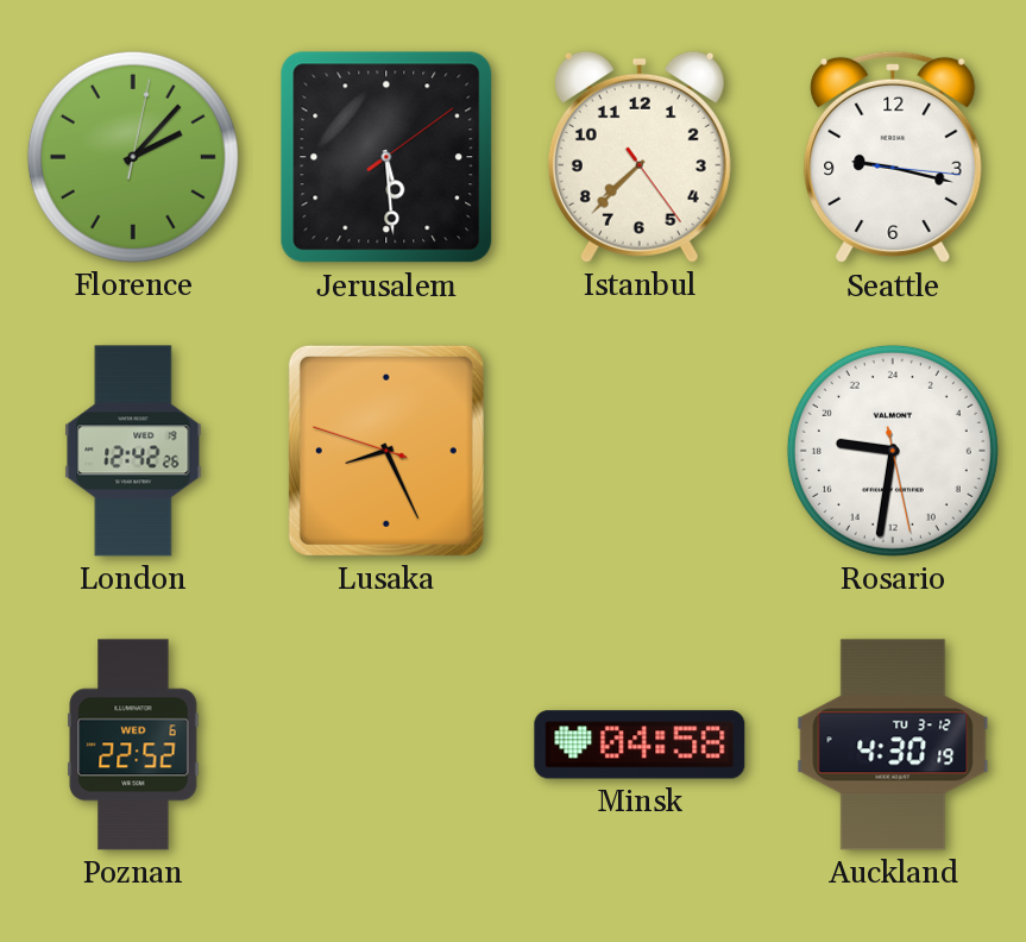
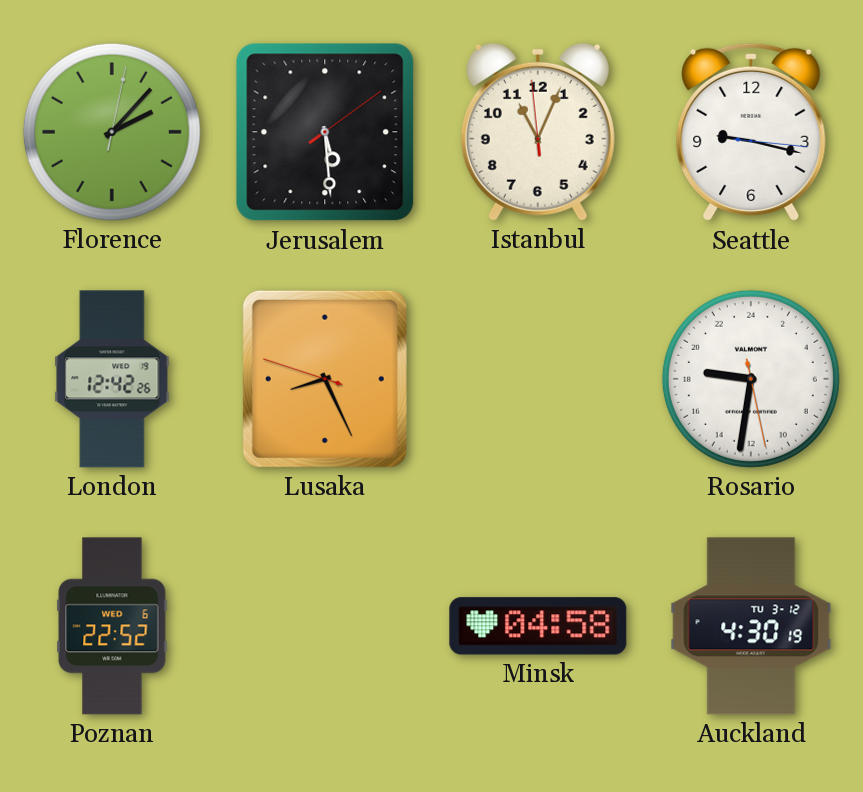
Istanbul: 7:37 -> 11:03
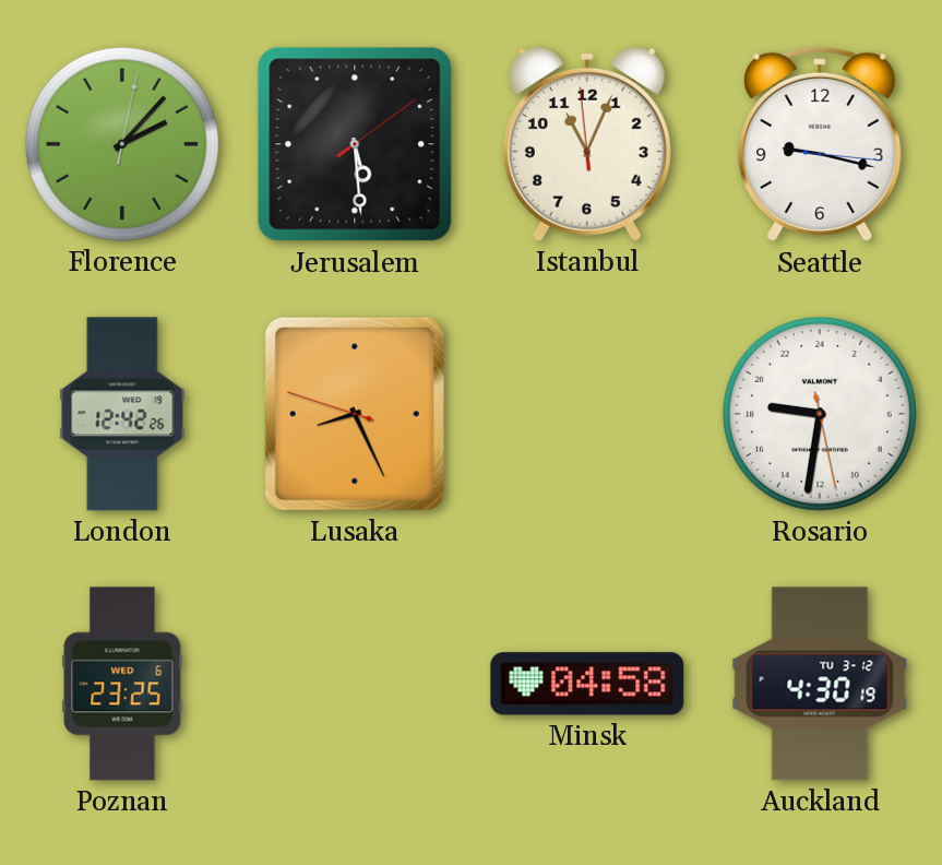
Poznan: 22:52 -> 23:25
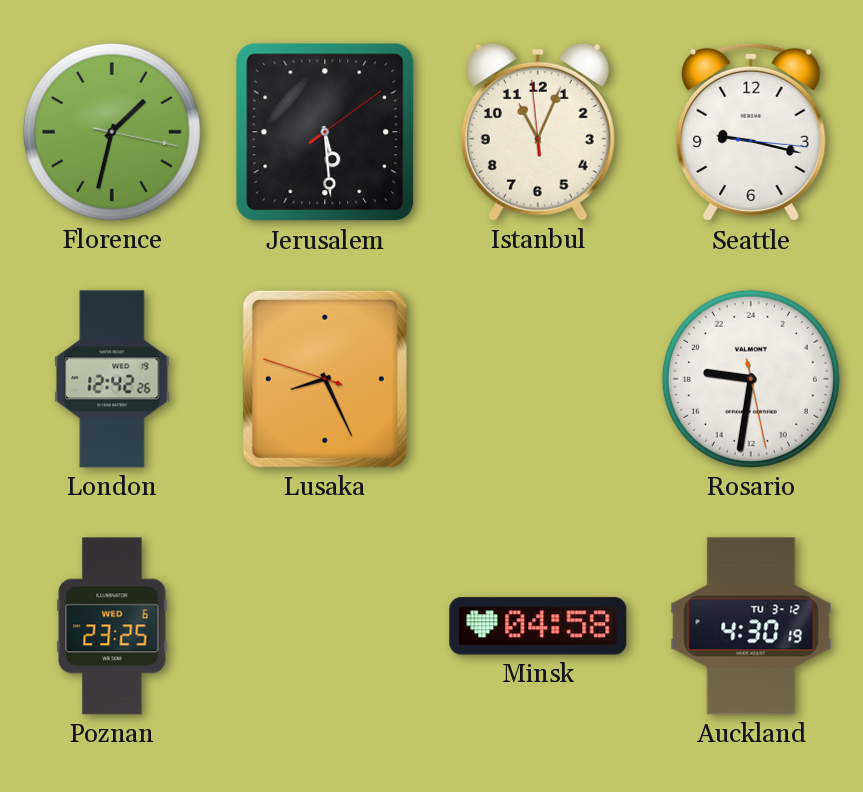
Florence: 2:07 -> 1:32
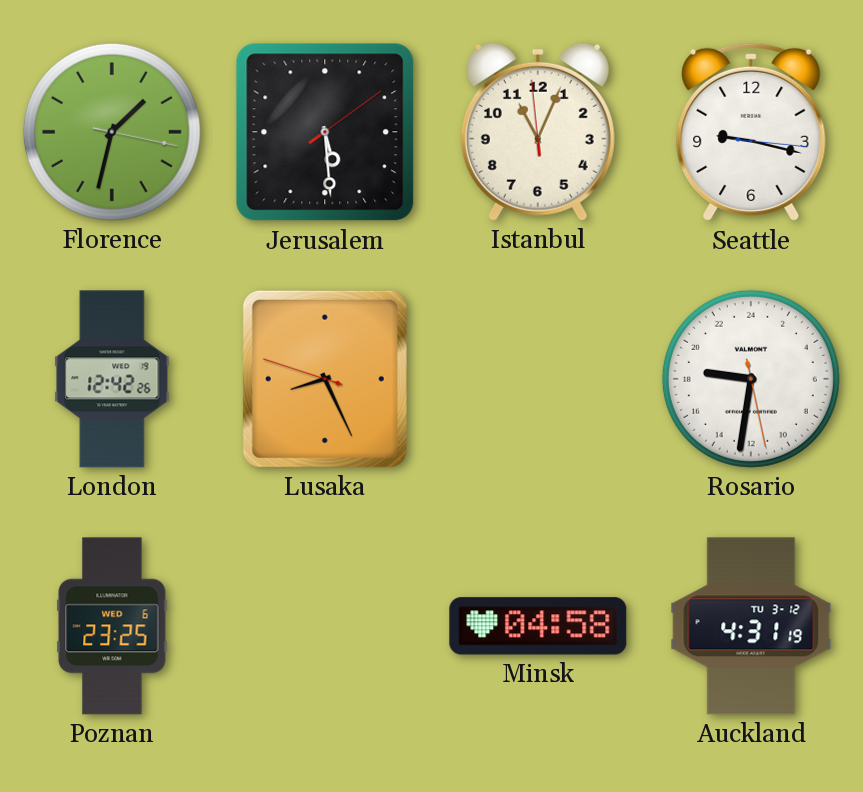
Auckland: 4:30 -> 4:31
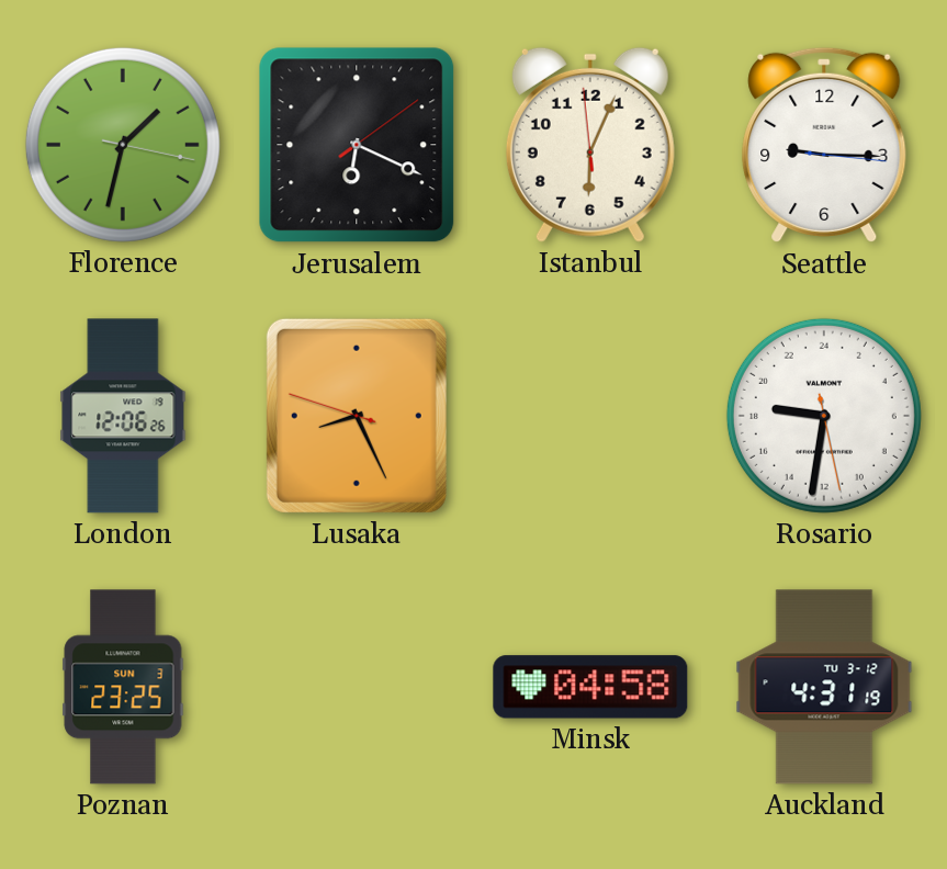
Jerusalem: 5:29 -> 6:19
Istanbul: 11:03 -> 6:03
Seattle: 9:17 -> 9:15
London: 12:42 -> 12:06
Poznan date: WED 6 -> SUN 3
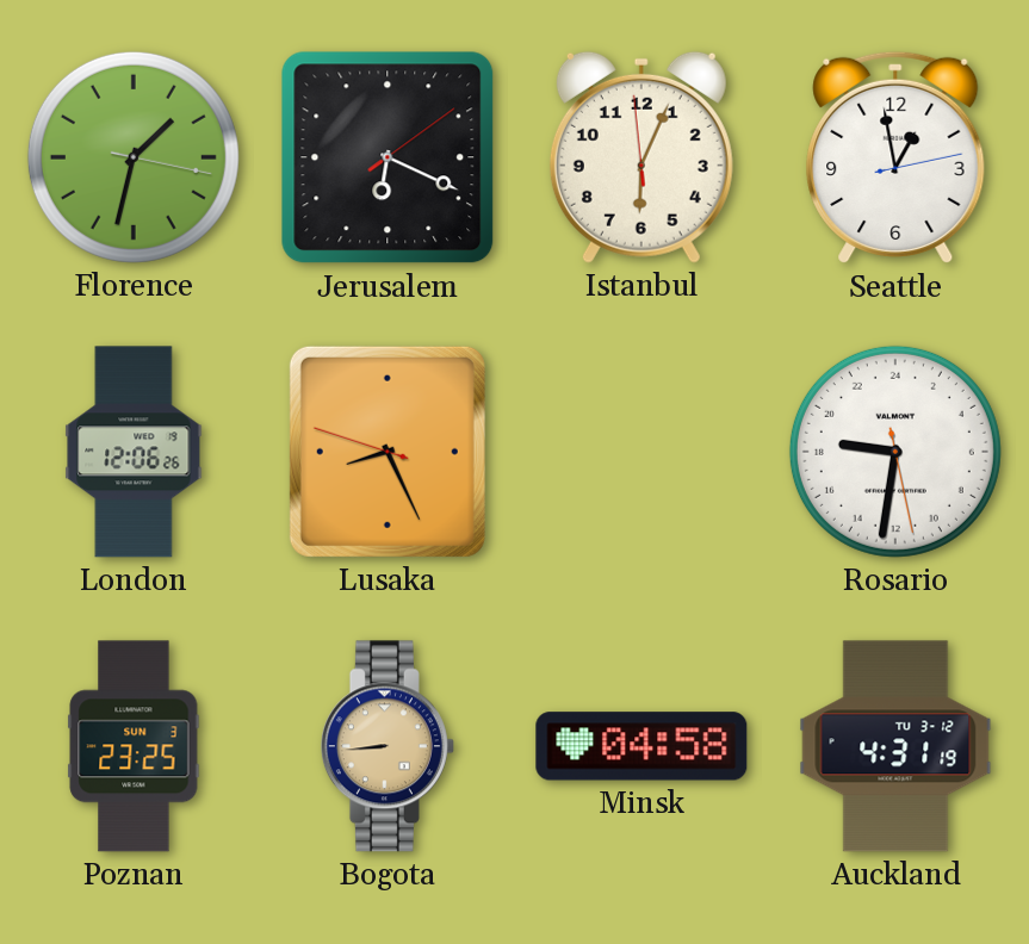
Seattle: 9:15 -> 12:58
Bogota: none -> 8:44
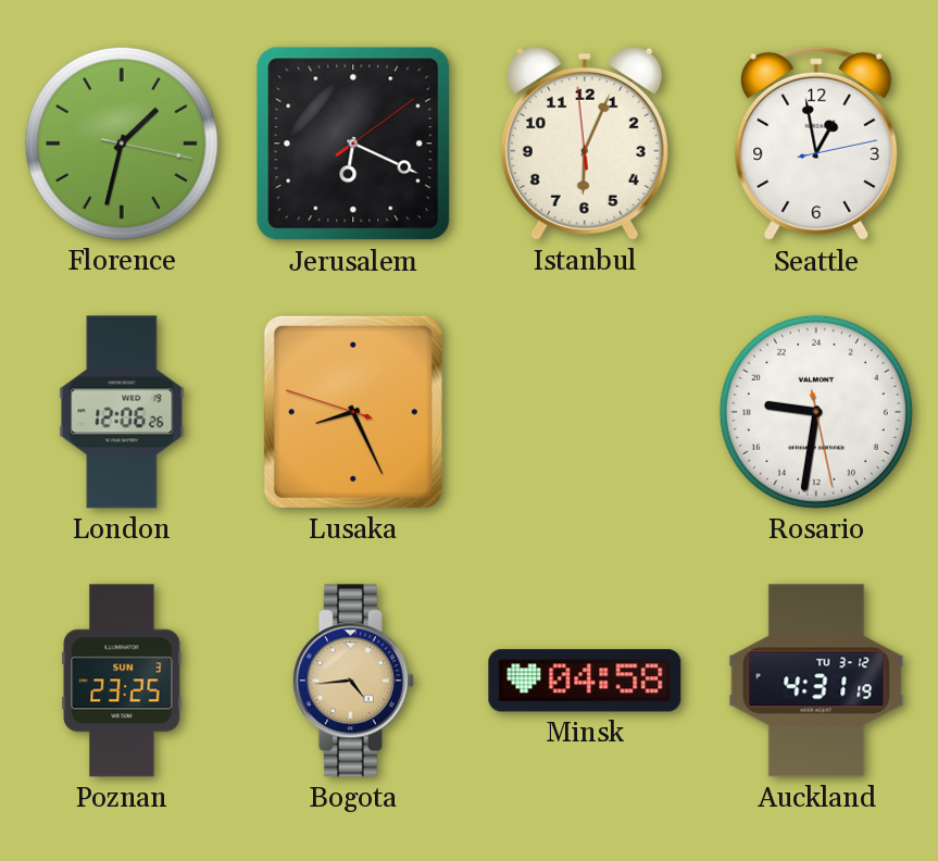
Bogota: 8:44 -> 4:44
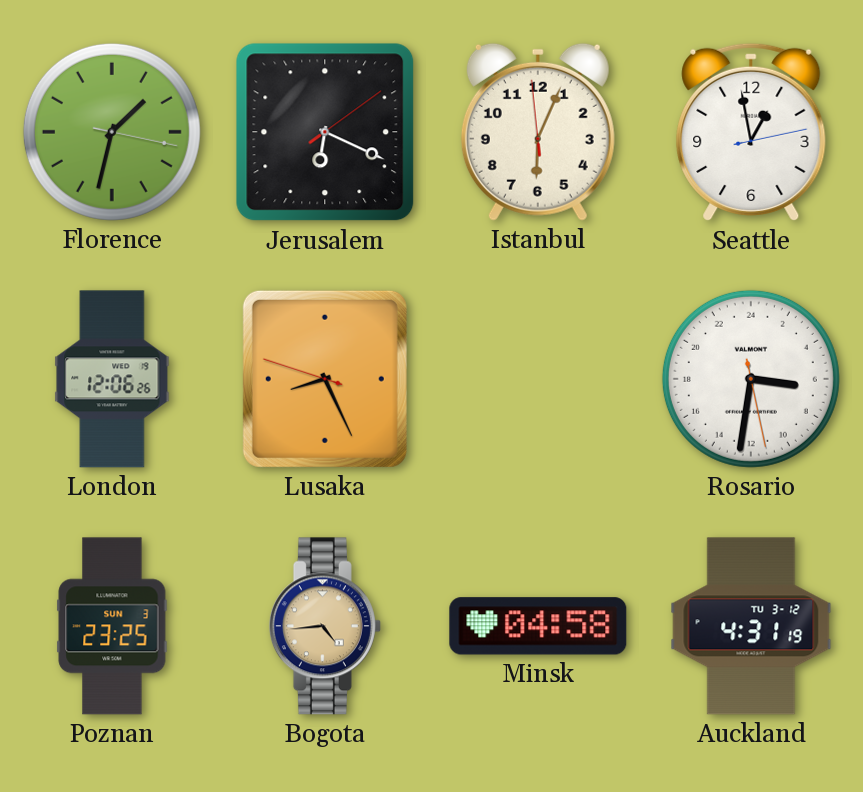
Rosario: 18:31 -> 6:31
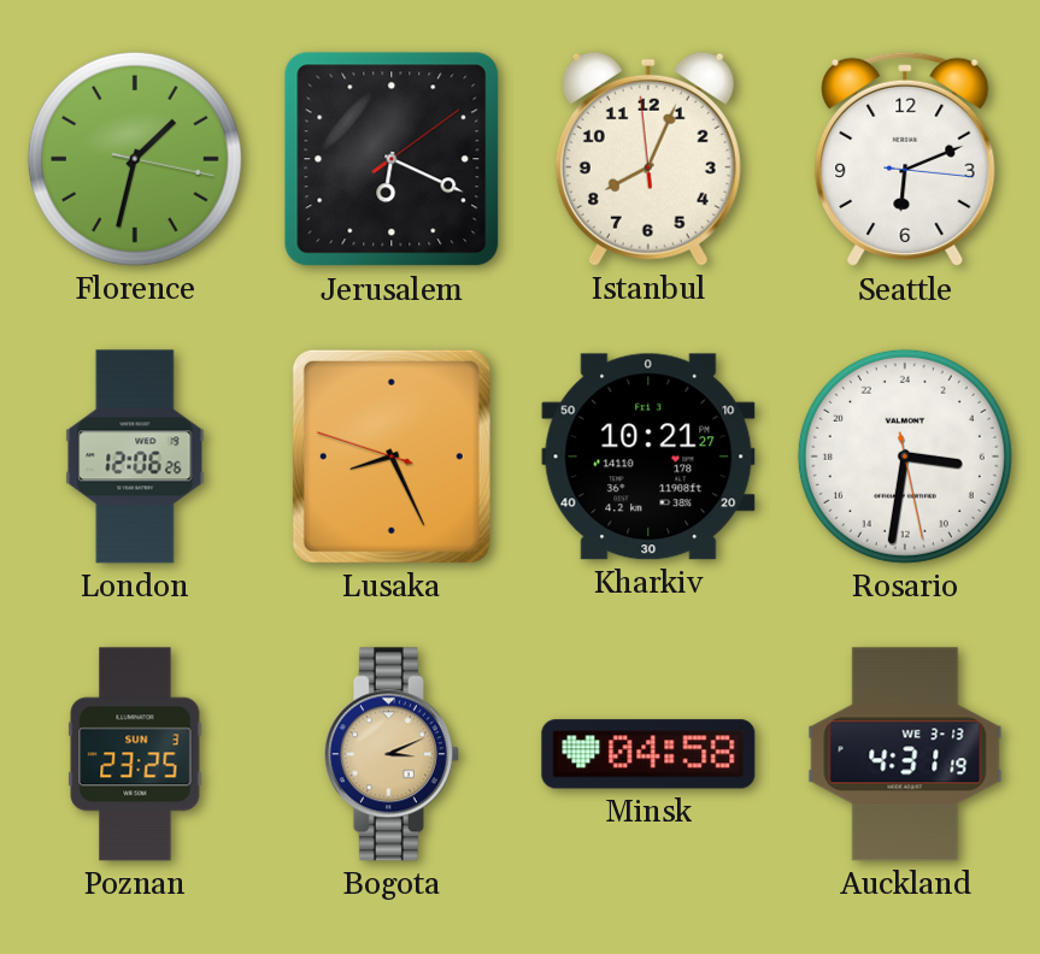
Istanbul: 6:03 -> 8:03
Seattle: 12:58 -> 6:11
Kharkiv: none -> 10:21
Bogota: 4:44 -> 3:11
Auckland date: TU 3-12 -> WE 3-13
